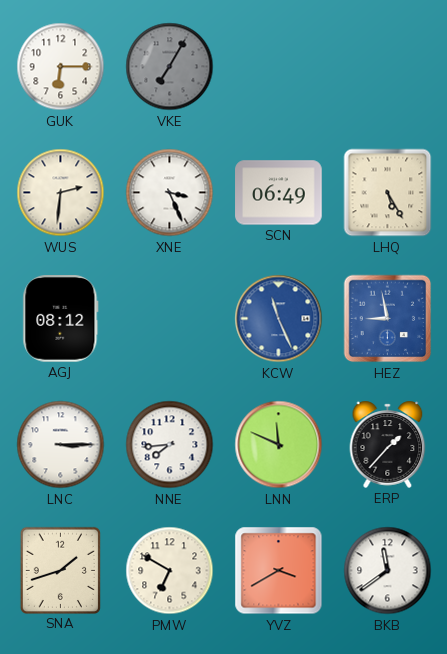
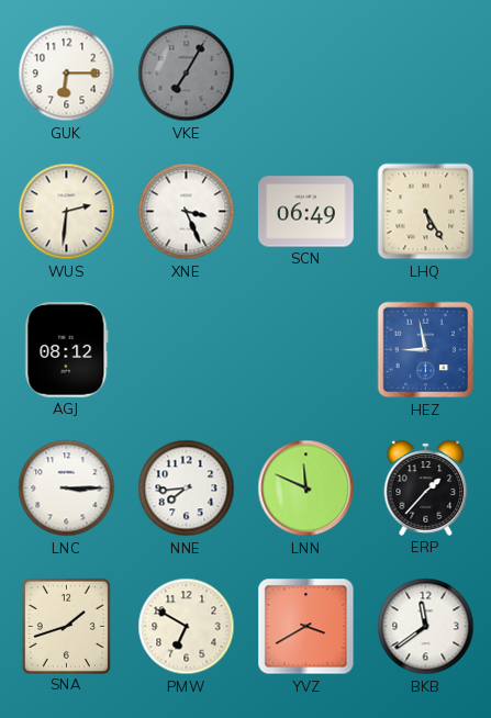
KCW: 11:26 -> none
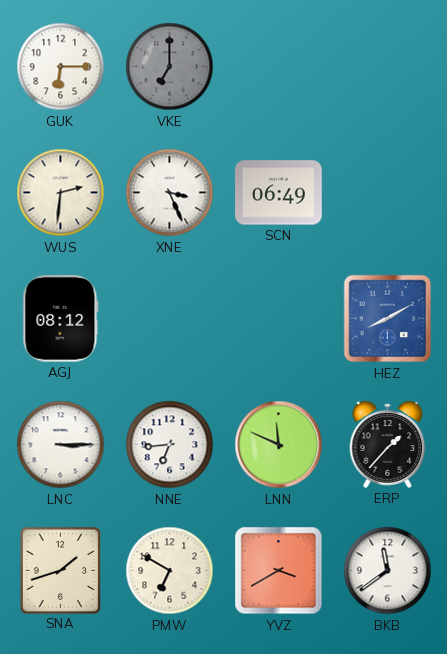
VKE: 7:05 -> 7:00
LHQ: 5:25 -> none
HEZ: 8:58 -> 8:10
NNE: 7:44 -> 6:44
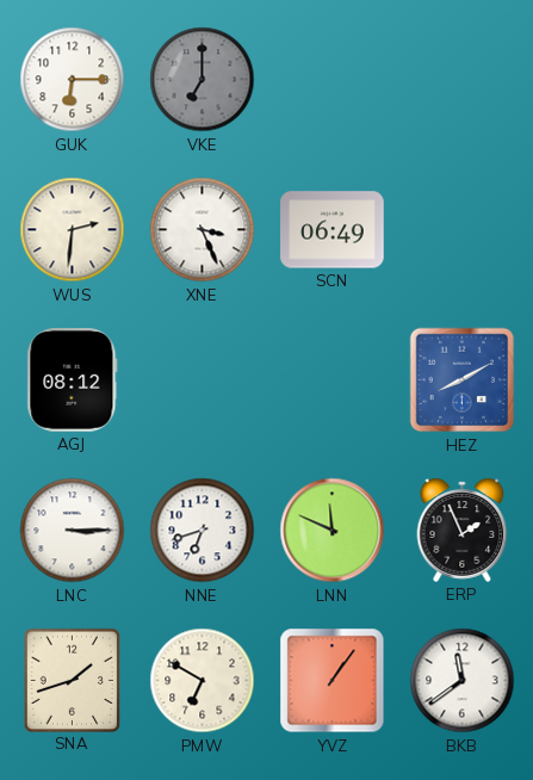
NNE: 6:44 -> 6:42
ERP: 1:37 -> 1:56
YVZ: 3:40 -> 1:06
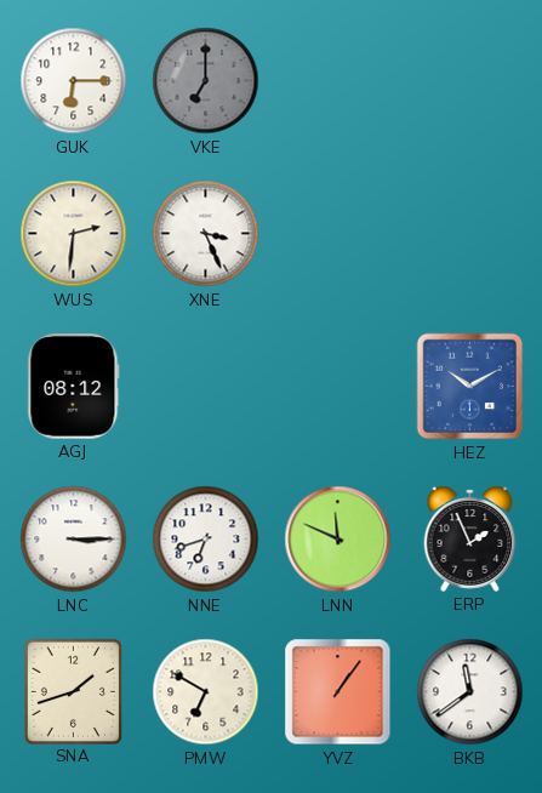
SCN: 06:49 -> none
HEZ: 8:10 -> 10:10
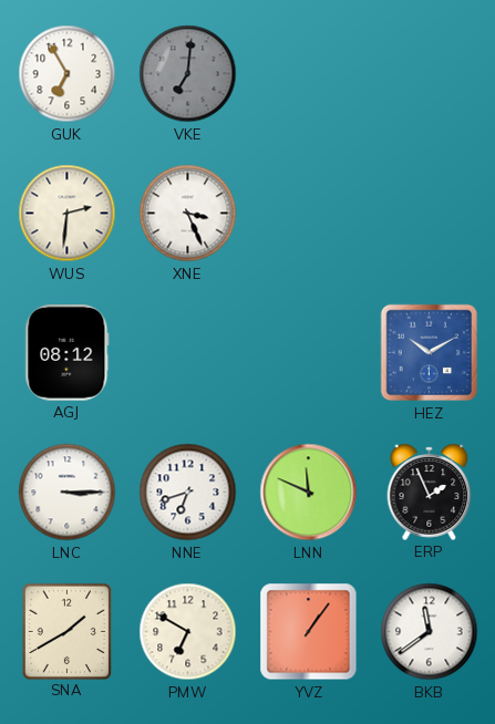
GUK: 6:15 -> 6:55
VKE: 7:00 -> 7:01
SNA: 1:42 -> 1:40
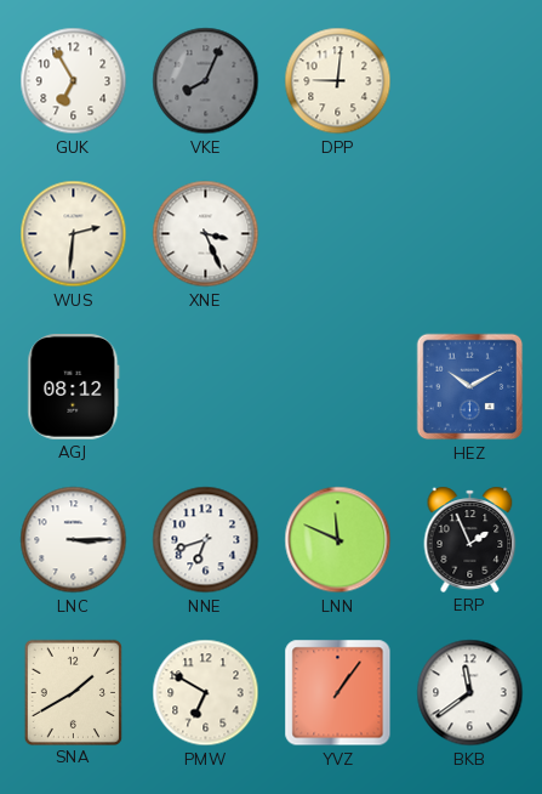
VKE: 7:01 -> 8:04
DPP: none -> 9:01
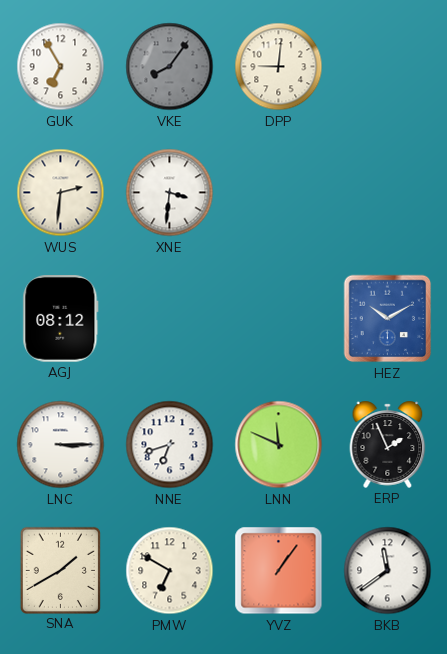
VKE: 8:04 -> 8:06
XNE: 3:26 -> 3:31
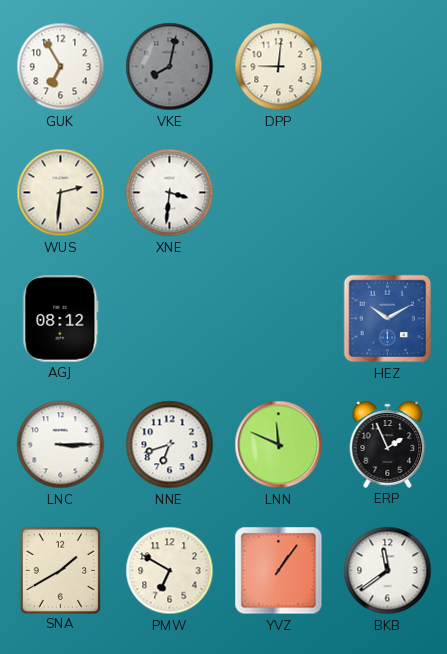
VKE: 8:06 -> 8:02
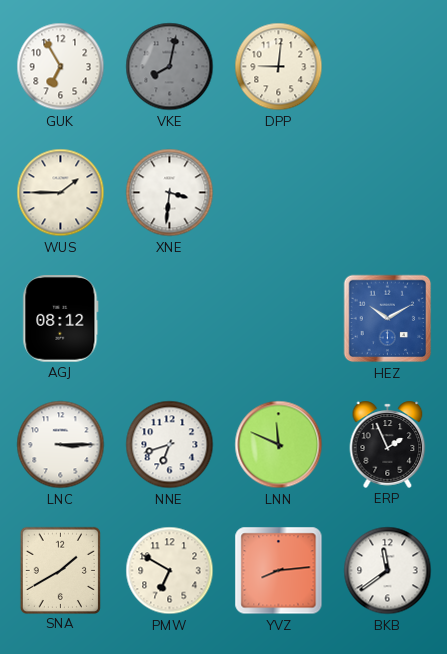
WUS: 2:31 -> 1:45
YVZ: 1:06 -> 8:14
